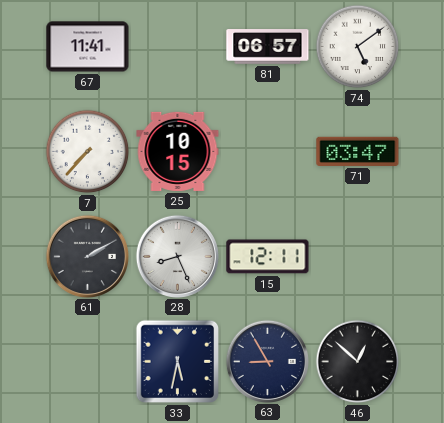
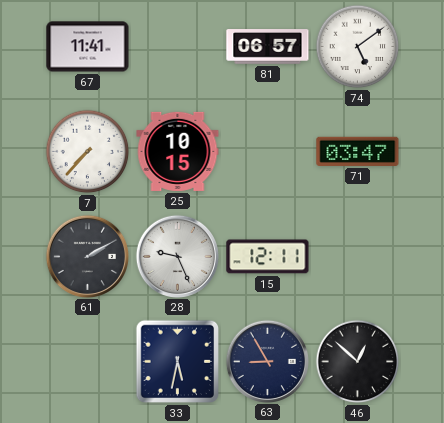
28: 8:26 -> 9:26
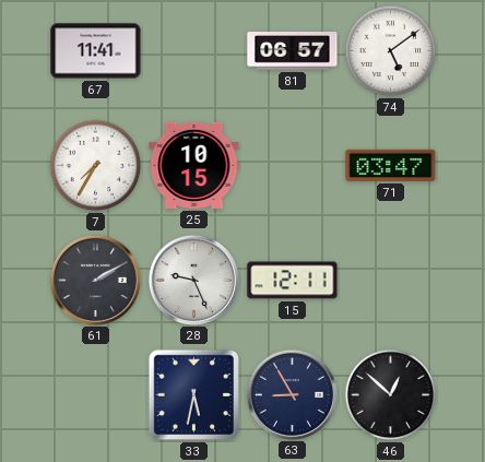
7: 7:37 -> 7:35
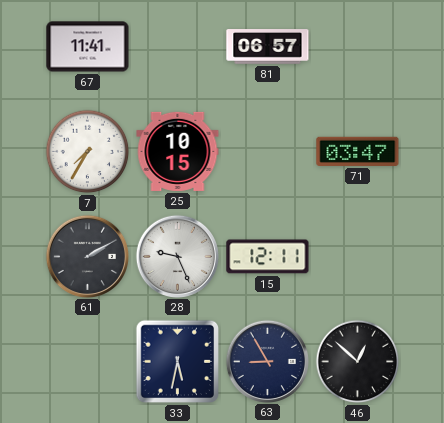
74: 5:09 -> none
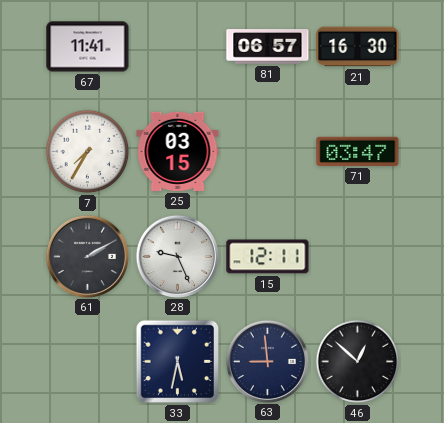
21: none -> 16:30
25: 10:15 -> 03:15
63: 8:55 -> 8:59
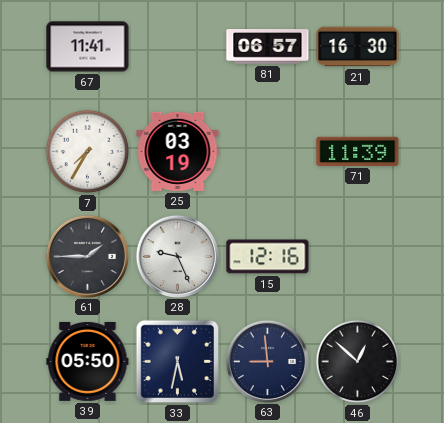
25: 03:15 -> 03:19
71: 03:47 -> 11:39
61: 2:10 -> 1:45
15: 12:11 -> 12:16
39: none -> 05:50
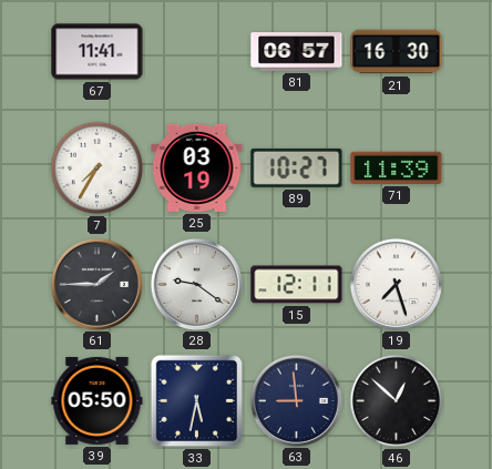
89: none -> 10:27
28: 9:26 -> 9:21
15: 12:16 -> 12:11
19: none -> 7:27
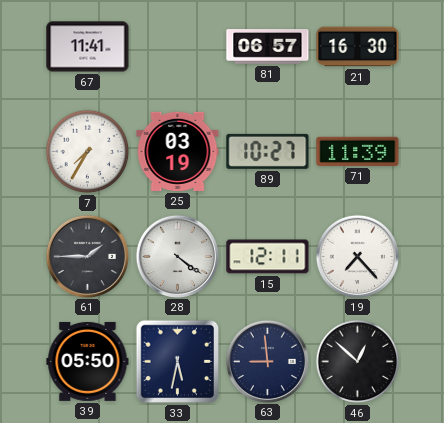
28: 9:21 -> 4:21
19: 7:27 -> 7:23
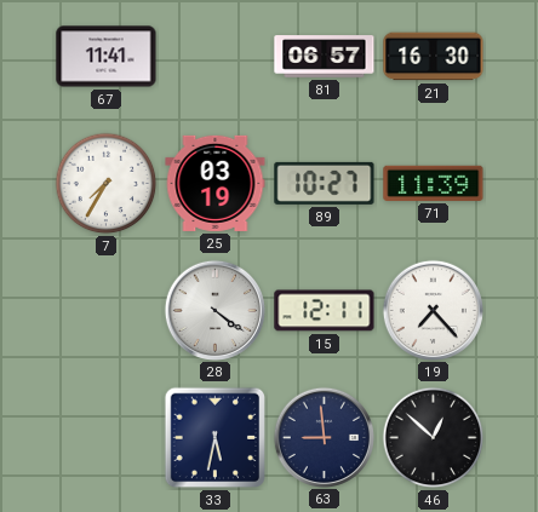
61: 1:45 -> none
39: 05:50 -> none
